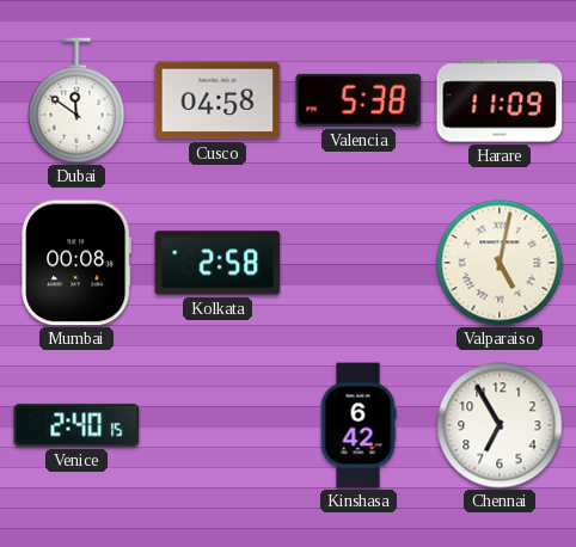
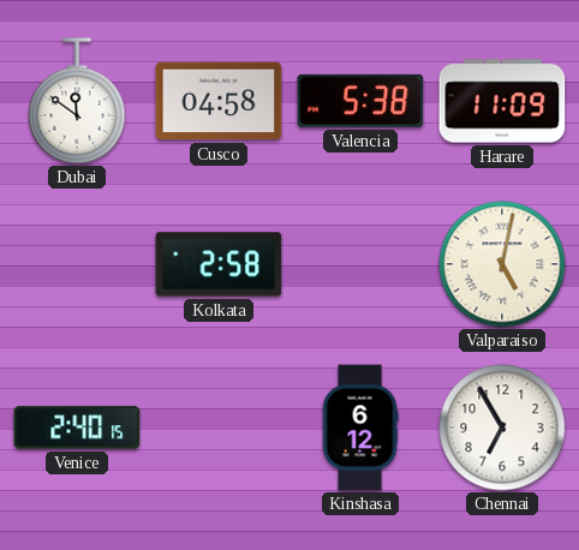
Mumbai: 00:08 -> none
Kinshasa: 6:42 -> 6:12
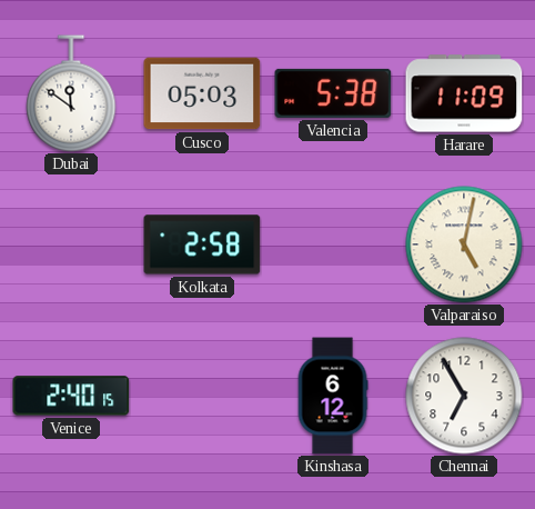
Cusco: 04:58 -> 05:03
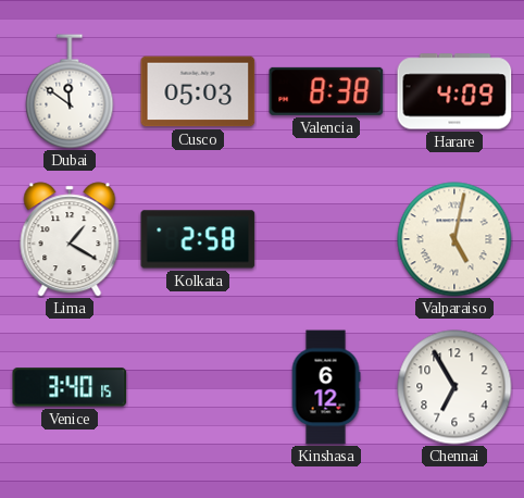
Valencia: 5:38 -> 8:38
Harare: 11:09 -> 4:09
Lima: none -> 1:20
Venice: 2:40 -> 3:40
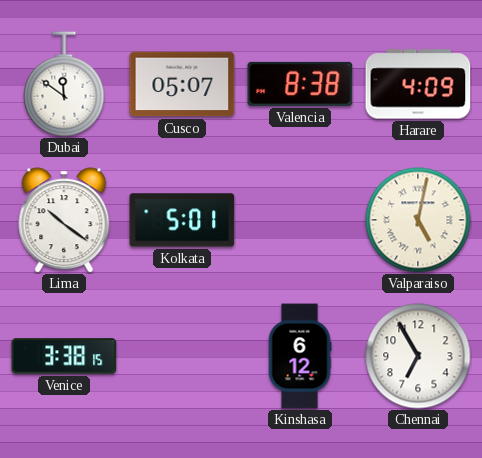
Cusco: 05:03 -> 05:07
Lima: 1:20 -> 10:21
Kolkata: 2:58 -> 5:01
Venice: 3:40 -> 3:38
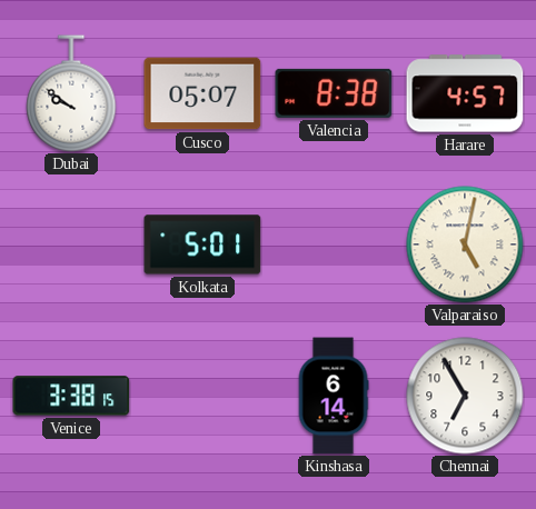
Dubai: 11:51 -> 9:51
Harare: 4:09 -> 4:57
Lima: 10:21 -> none
Kinshasa: 6:12 -> 6:14
